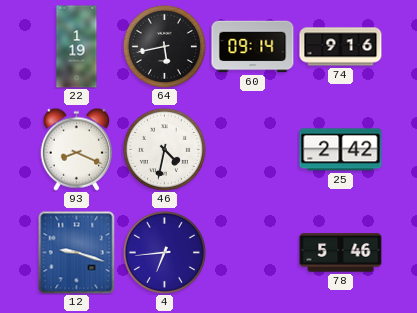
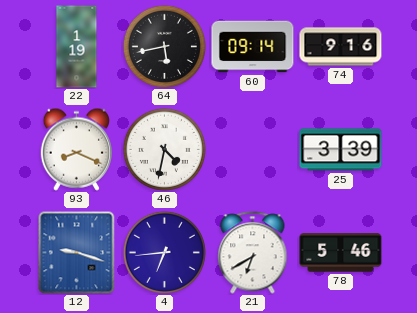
25: 2:42 -> 3:39
21: none -> 6:40
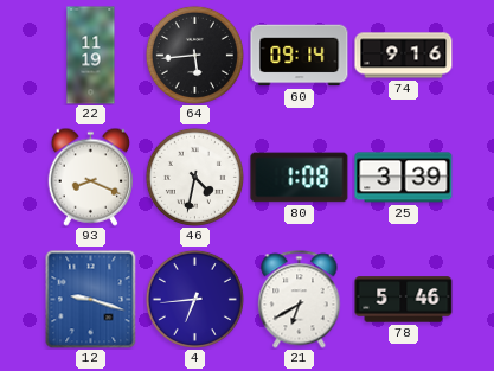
22: 1:19 -> 11:19
64: 5:43 -> 5:44
80: none -> 1:08
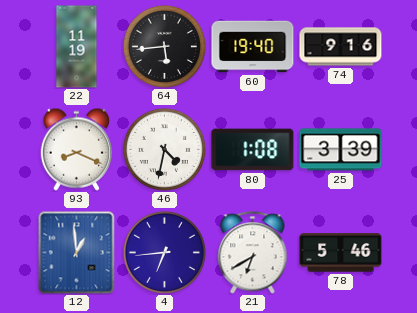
60: 09:14 -> 19:40
12: 9:18 -> 12:59
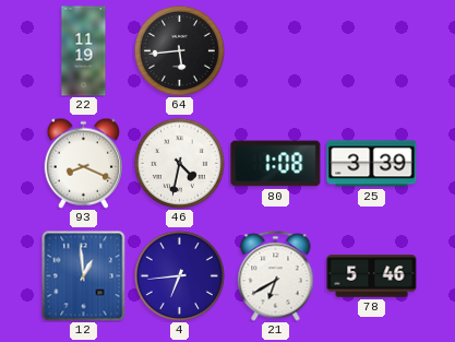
60: 19:40 -> none
74: 9:16 -> none
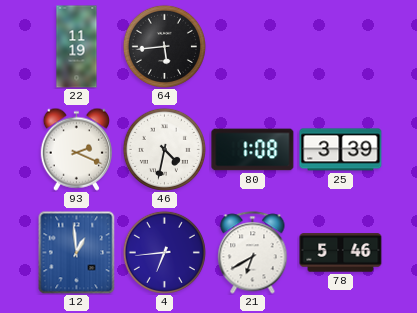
93: 8:19 -> 2:19
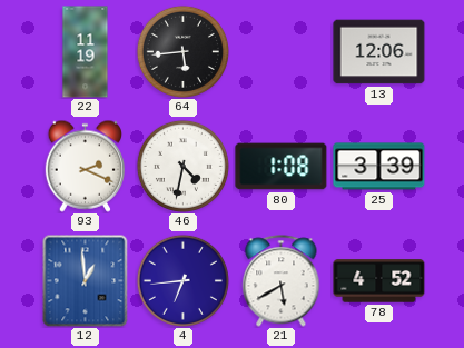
13: none -> 12:06
21: 6:40 -> 5:40
78: 5:46 -> 4:52
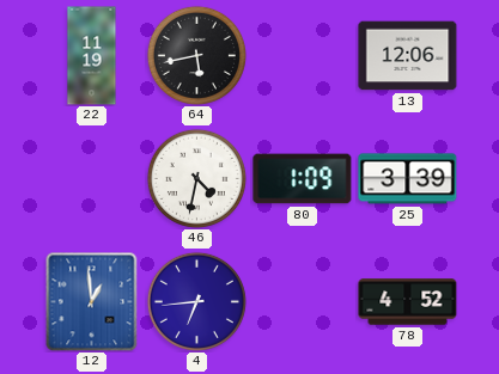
64: 5:44 -> 5:43
93: 2:19 -> none
80: 1:08 -> 1:09
21: 5:40 -> none
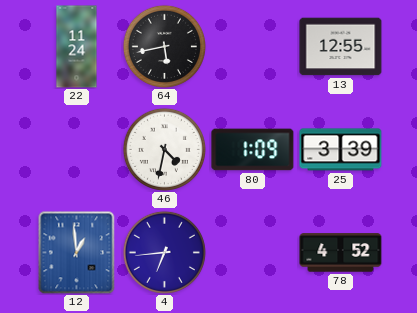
22: 11:19 -> 11:24
13: 12:06 -> 12:55
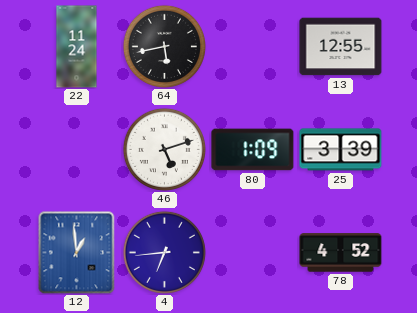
46: 4:32 -> 5:12
